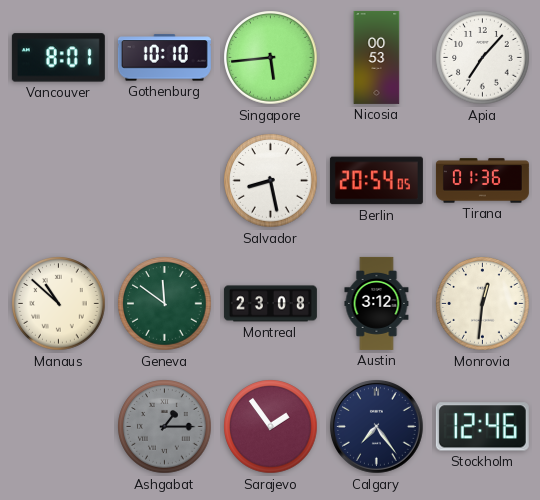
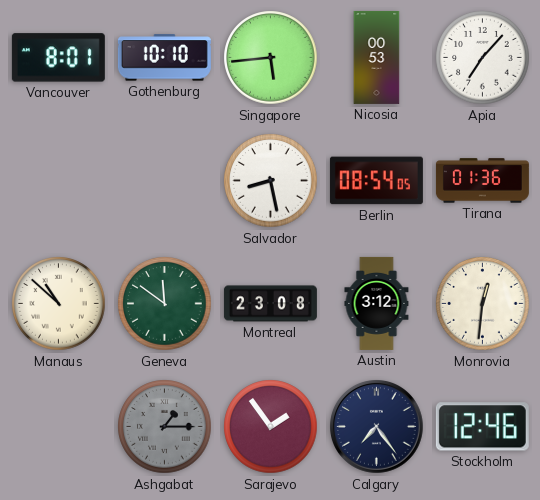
Berlin: 20:54 -> 08:54
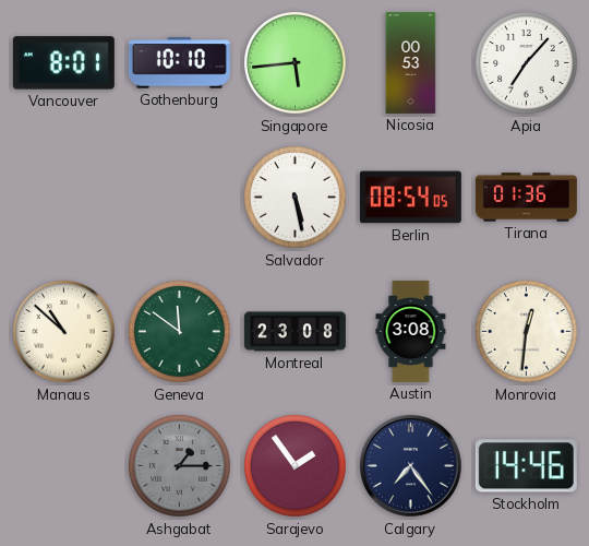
Salvador: 8:28 -> 5:28
Austin: 3:12 -> 3:08
Stockholm: 12:46 -> 14:46
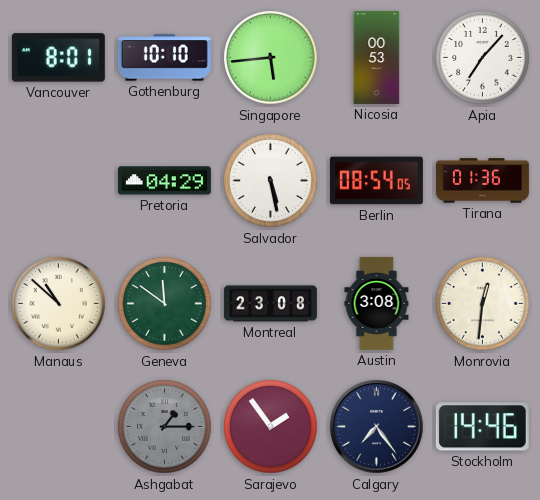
Pretoria: none -> 04:29
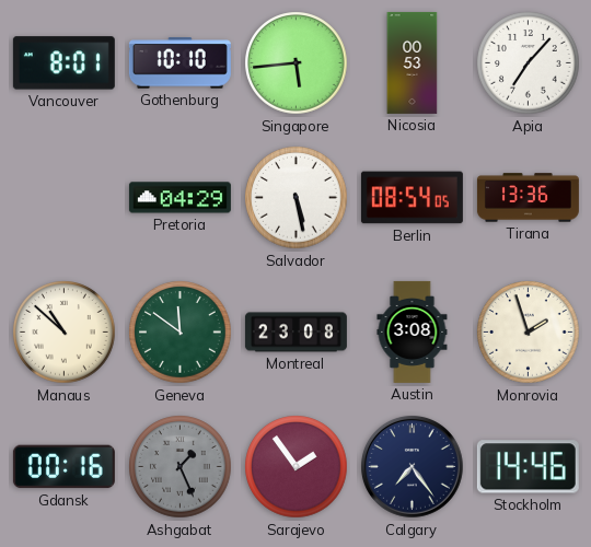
Tirana: 01:36 -> 13:36
Monrovia: 12:31 -> 1:57
Gdansk: none -> 00:16
Ashgabat: 1:15 -> 1:26
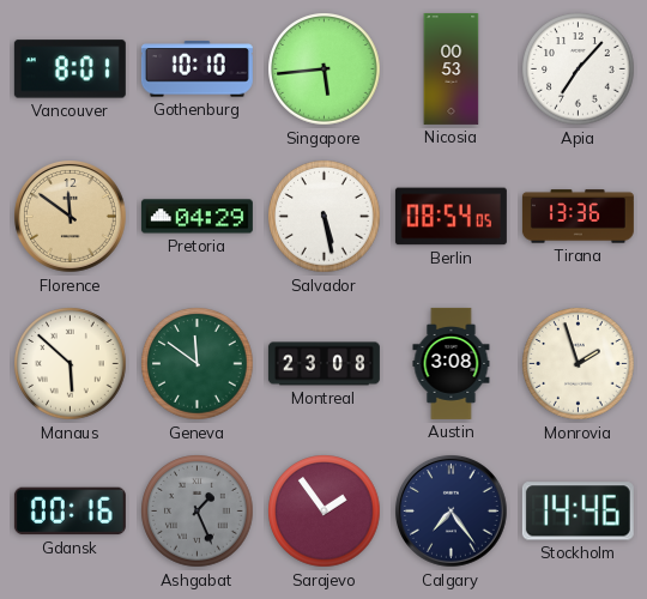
Florence: none -> 11:51
Manaus: 10:52 -> 5:52
